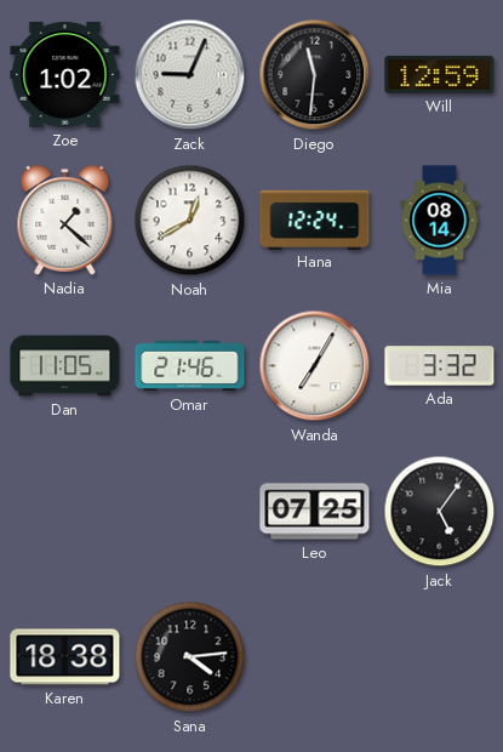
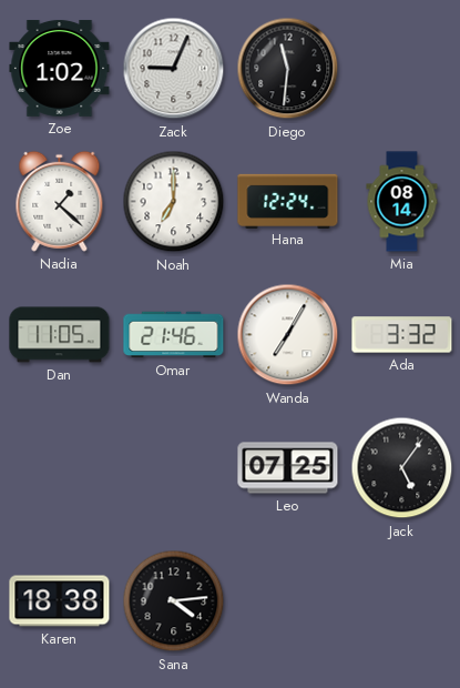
Will: 12:59 -> none
Noah: 12:40 -> 7:00
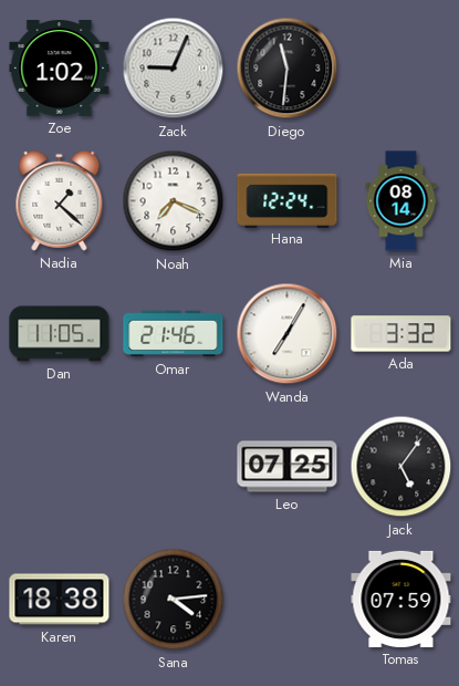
Noah: 7:00 -> 7:19
Tomas: none -> 07:59
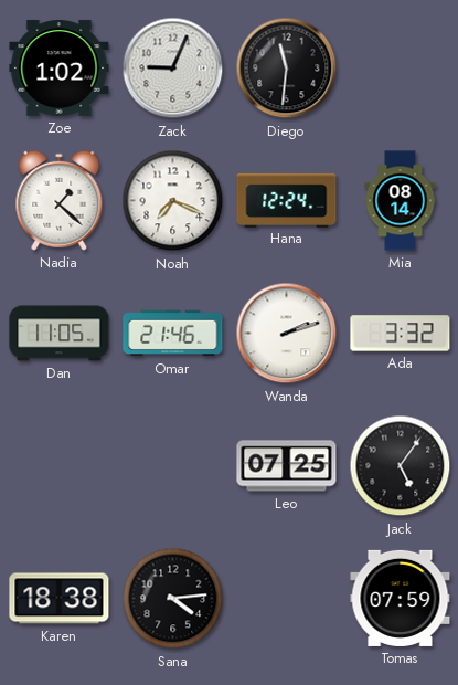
Wanda: 7:05 -> 2:12
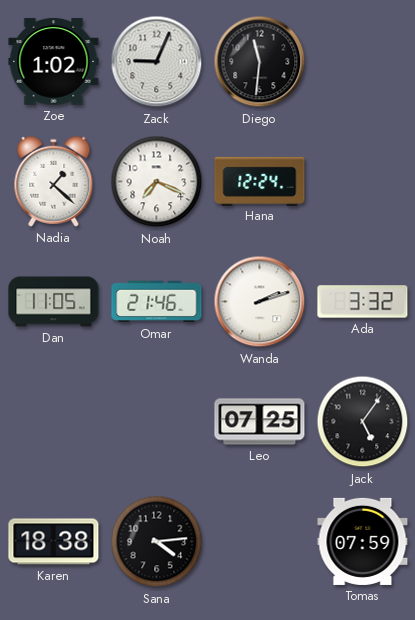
Mia: 08:14 -> none
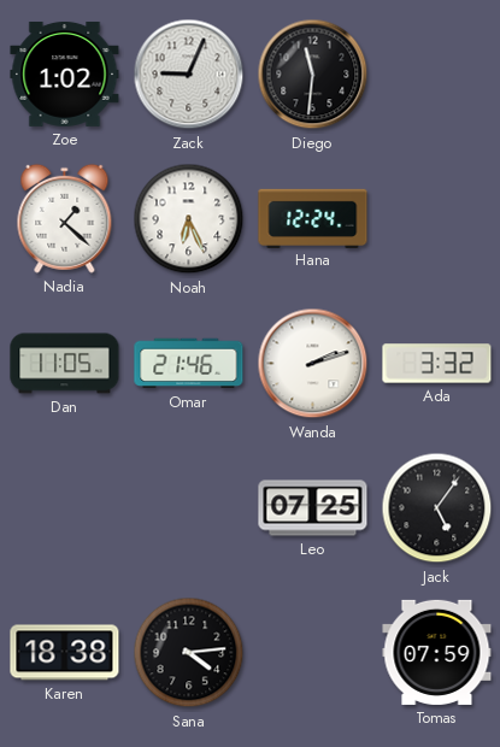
Noah: 7:19 -> 6:26
